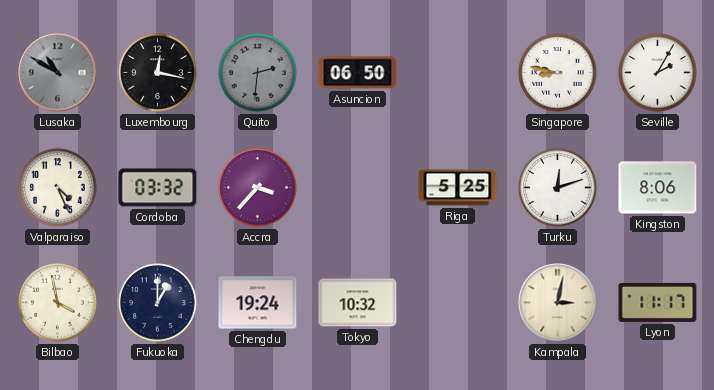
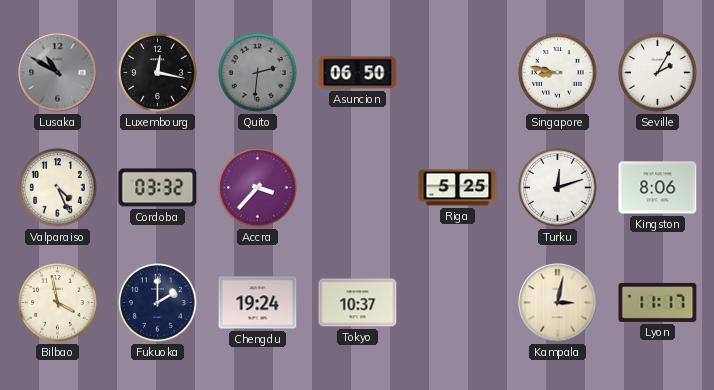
Fukuoka: 1:00 -> 2:00
Tokyo: 10:32 -> 10:37
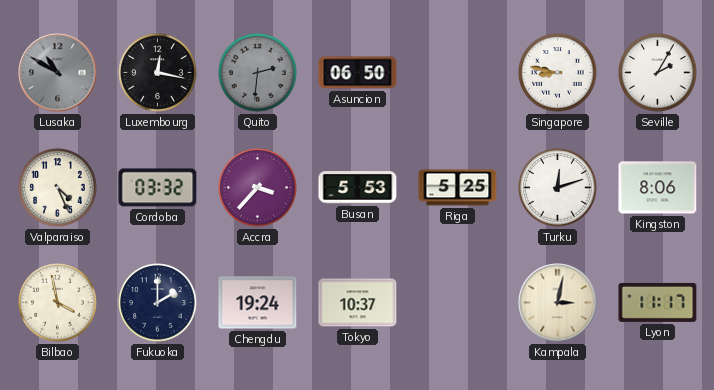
Busan: none -> 5:53
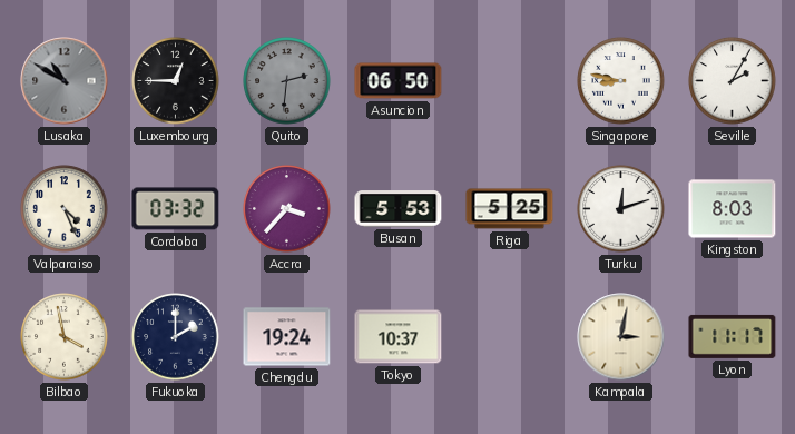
Luxembourg: 12:17 -> 12:45
Kingston: 8:06 -> 8:03
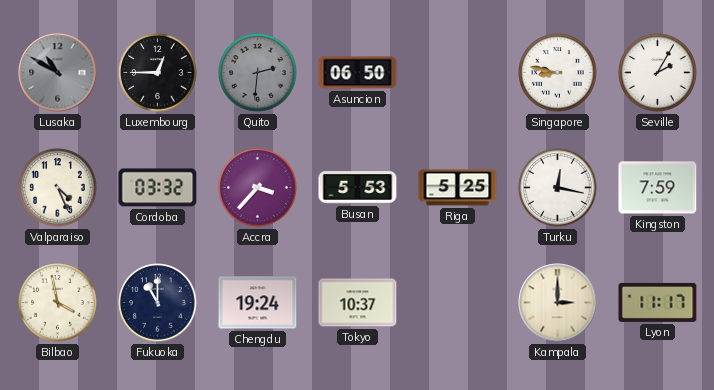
Turku: 12:12 -> 12:17
Kingston: 8:03 -> 7:59
Fukuoka: 2:00 -> 11:00
Kampala: 3:02 -> 3:00
